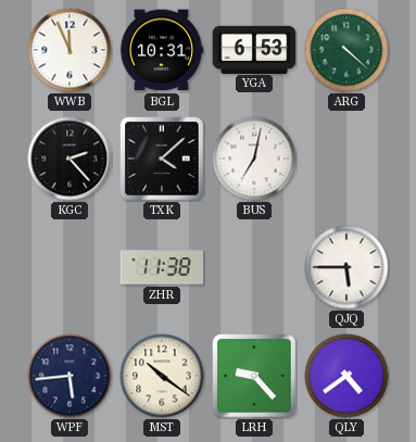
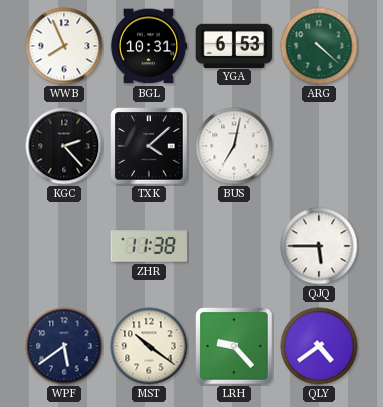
WWB: 11:56 -> 7:56
WPF: 5:44 -> 5:39
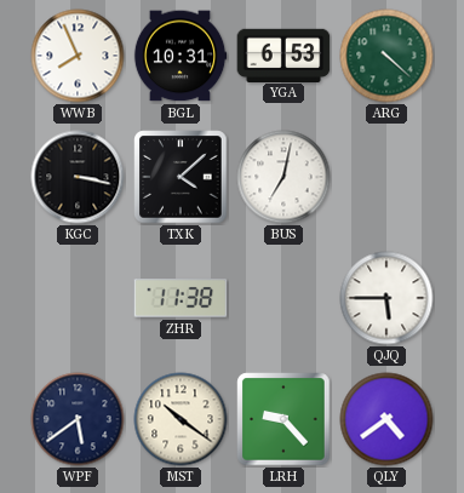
KGC: 2:23 -> 3:17
